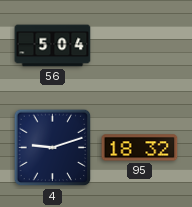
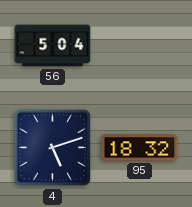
4: 9:12 -> 5:12
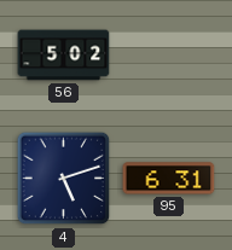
56: 5:04 -> 5:02
95: 18:32 -> 6:31
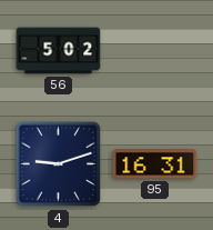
4: 5:12 -> 9:12
95: 6:31 -> 16:31
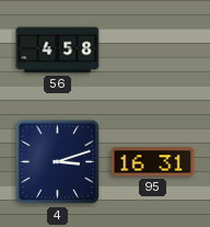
56: 5:02 -> 4:58
4: 9:12 -> 3:12
